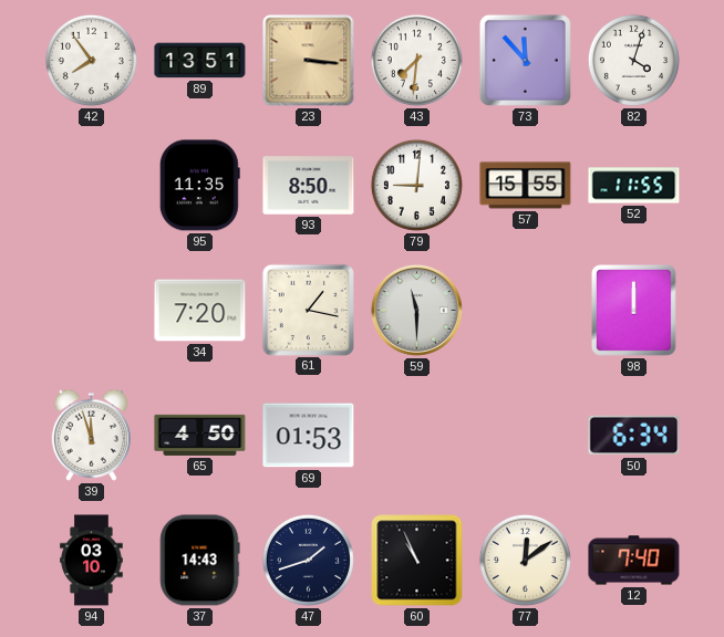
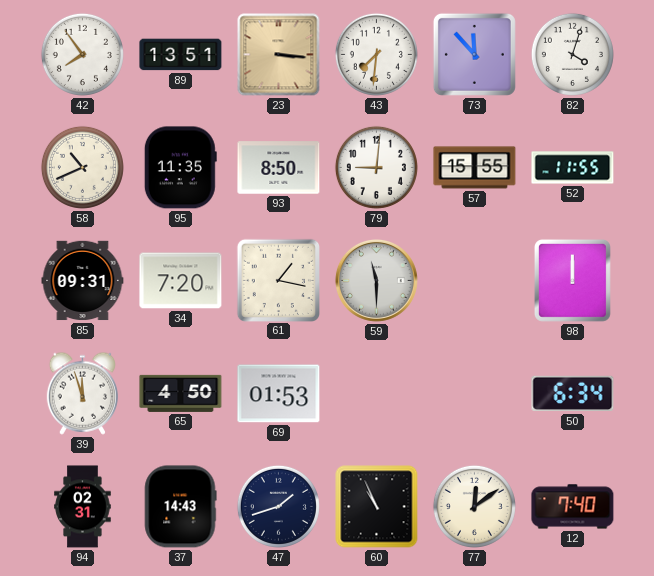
58: none -> 10:41
85: none -> 09:31
94: 03:10 -> 02:31
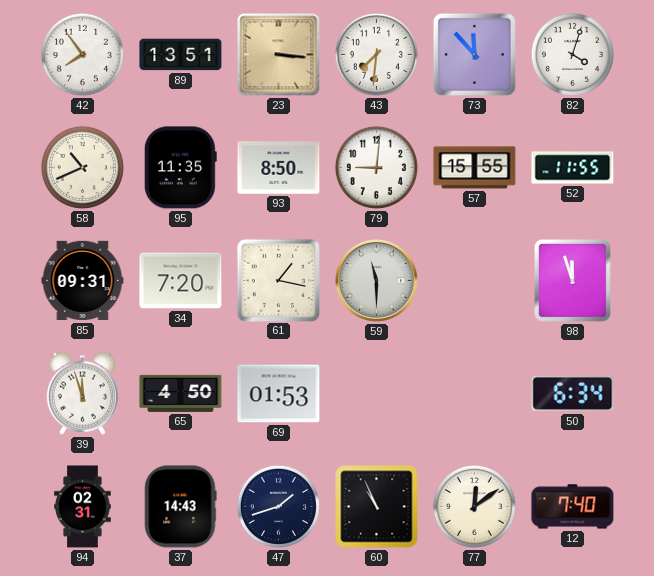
98: 12:00 -> 11:57
